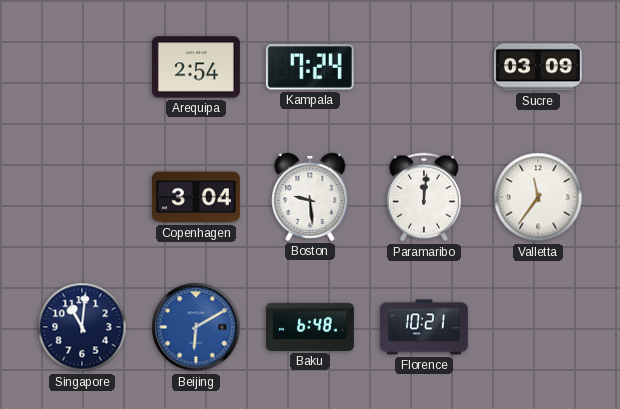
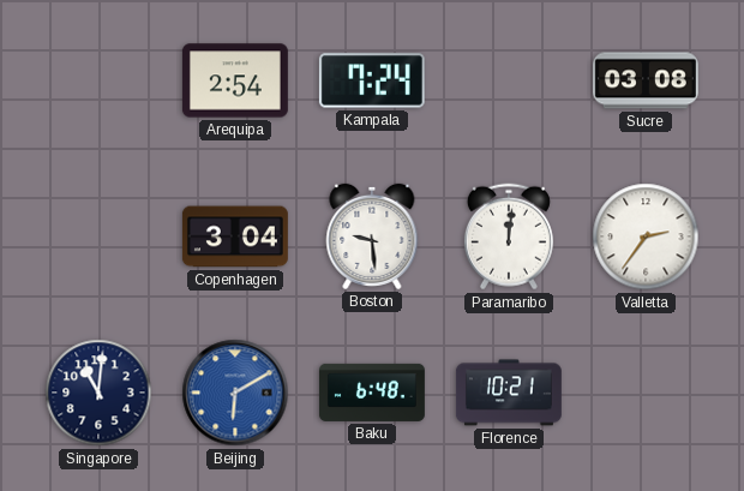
Sucre: 03:09 -> 03:08
Valletta: 11:36 -> 2:36
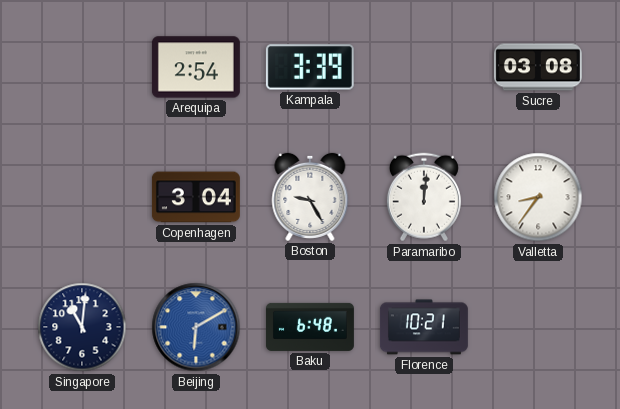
Kampala: 7:24 -> 3:39
Boston: 9:29 -> 9:25
Valletta: 2:36 -> 8:36
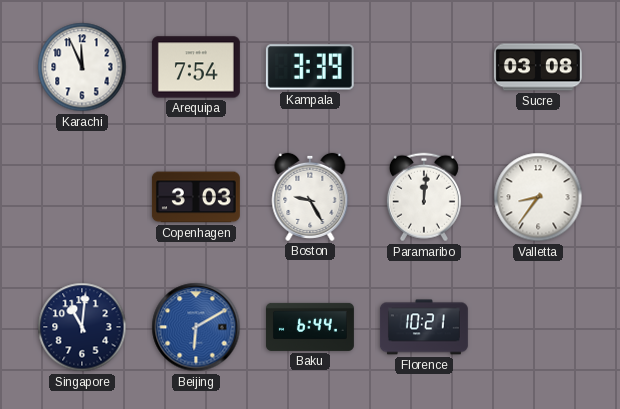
Karachi: none -> 11:56
Arequipa: 2:54 -> 7:54
Copenhagen: 3:04 -> 3:03
Baku: 6:48 -> 6:44
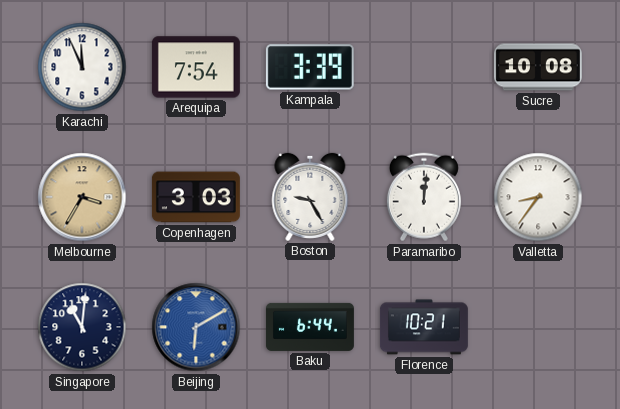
Sucre: 03:08 -> 10:08
Melbourne: none -> 3:35
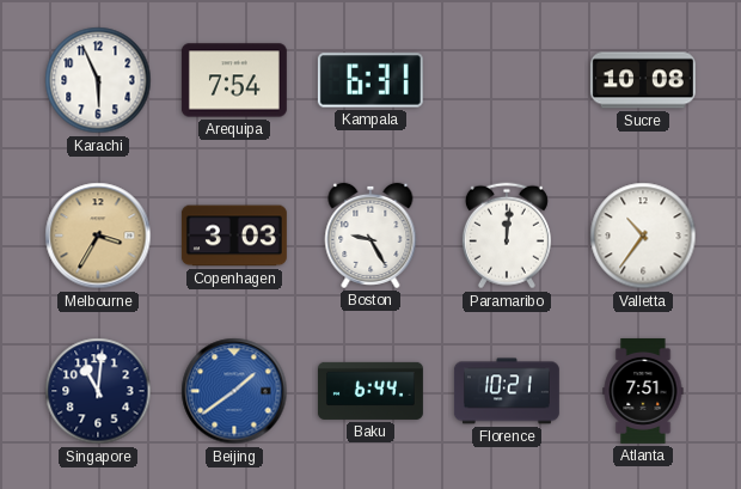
Karachi: 11:56 -> 5:56
Kampala: 3:39 -> 6:31
Valletta: 8:36 -> 10:36
Beijing: 6:10 -> 1:39
Atlanta: none -> 7:51
